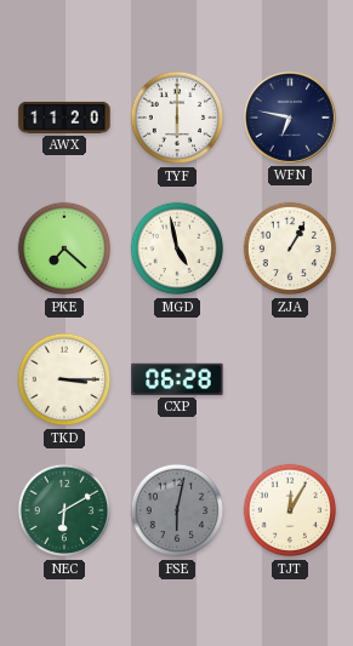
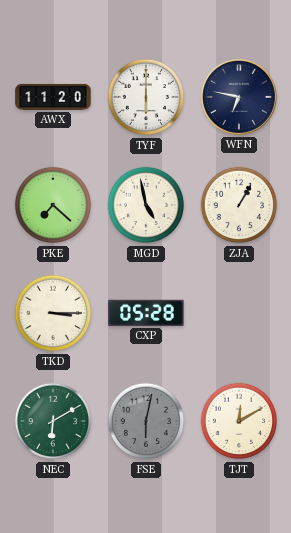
CXP: 06:28 -> 05:28
TJT: 12:05 -> 12:10
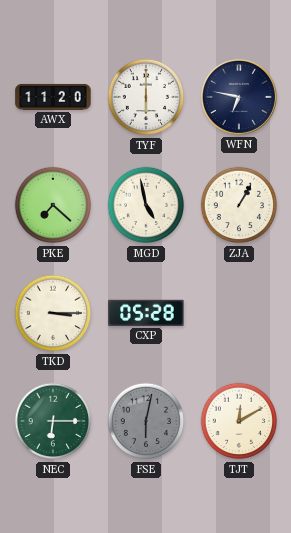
NEC: 6:10 -> 6:15
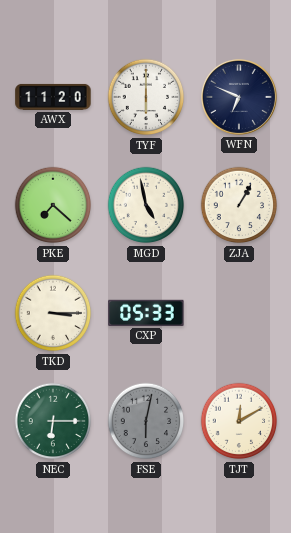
WFN: 6:47 -> 6:49
CXP: 05:28 -> 05:33
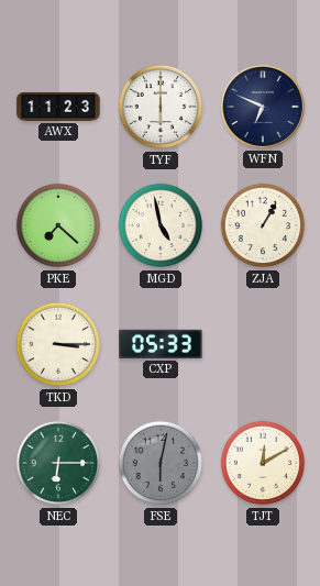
AWX: 11:20 -> 11:23
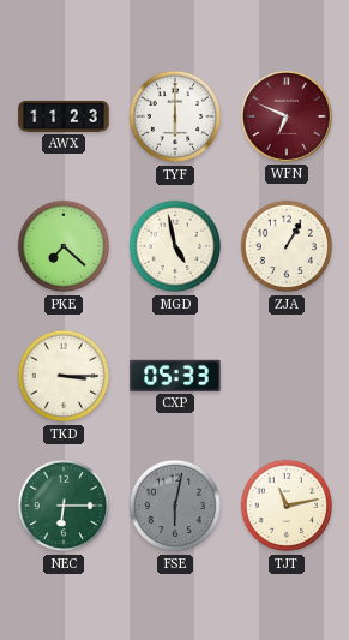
WFN dial: navy -> burgundy
TJT: 12:10 -> 11:13
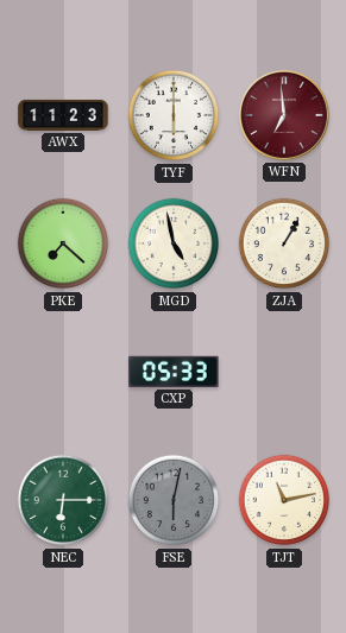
WFN: 6:49 -> 6:59
TKD: 3:15 -> none
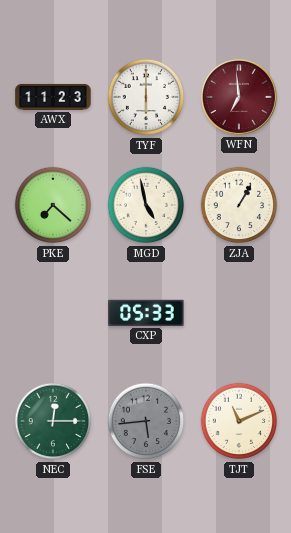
NEC: 6:15 -> 12:15
FSE: 6:02 -> 5:44
TJT: 11:13 -> 11:11
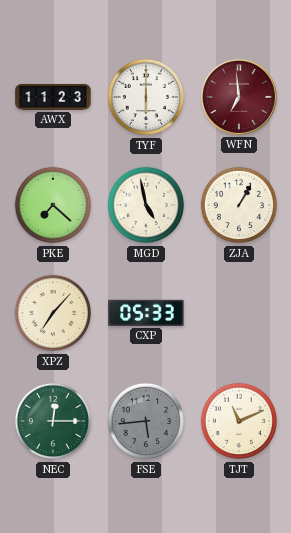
XPZ: none -> 7:07
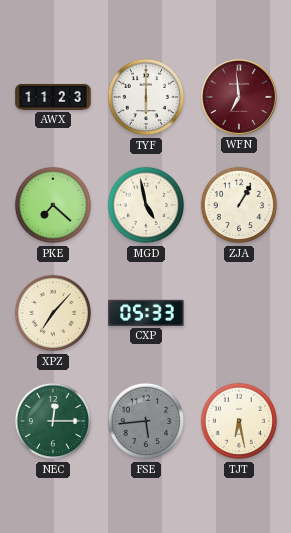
TJT: 11:11 -> 6:28
